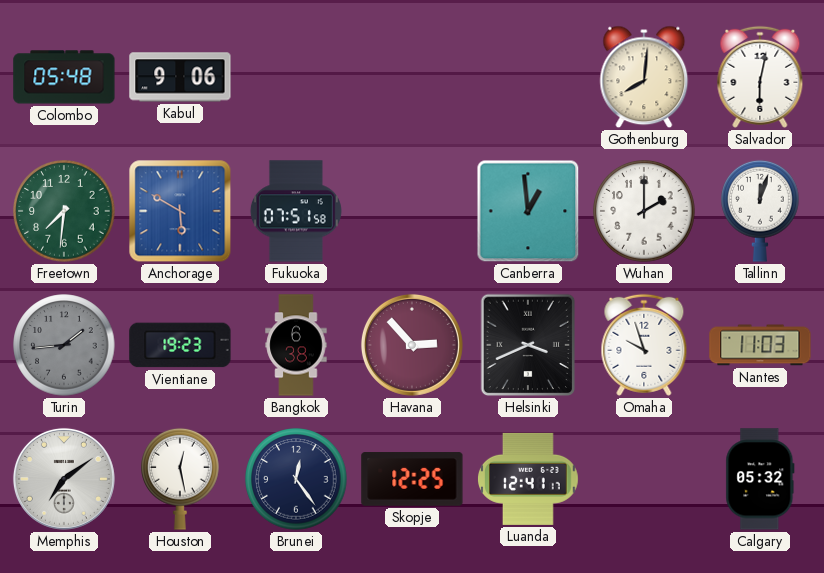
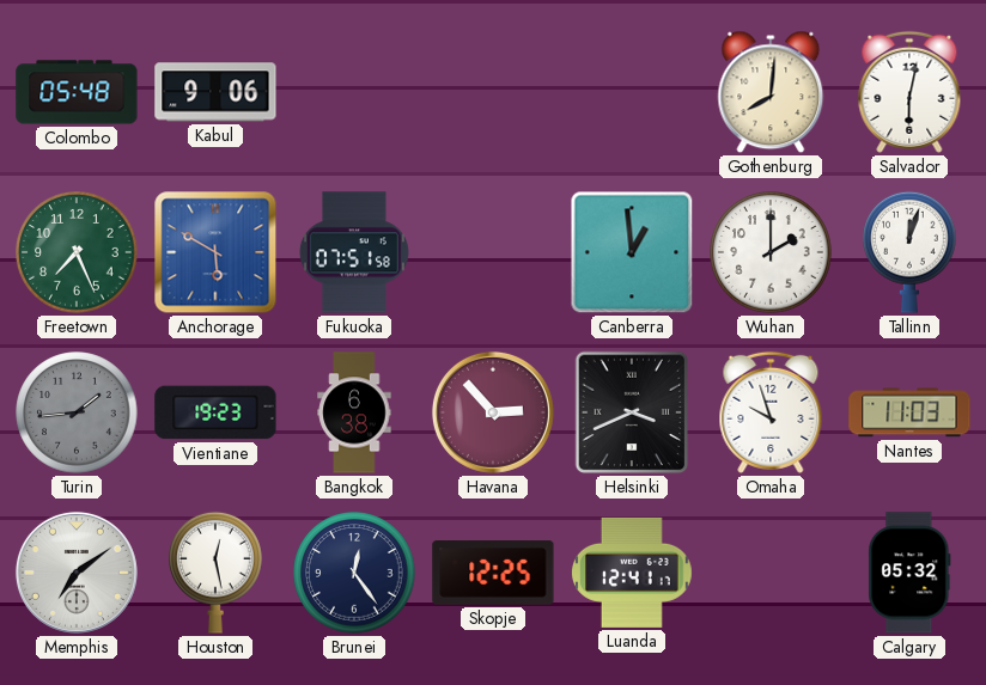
Freetown: 7:31 -> 7:26
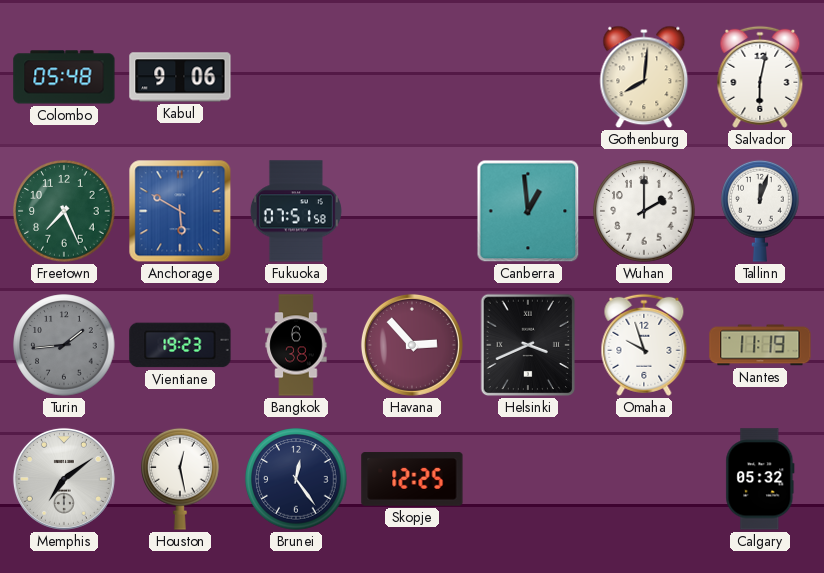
Nantes: 11:03 -> 11:19
Luanda: 12:41 -> none
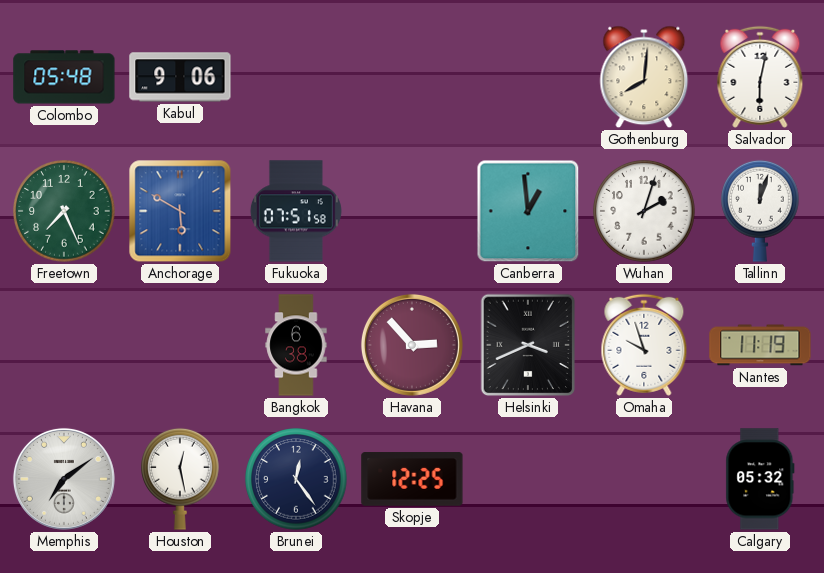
Wuhan: 2:00 -> 2:03
Turin: 1:44 -> none
Vientiane: 19:23 -> none
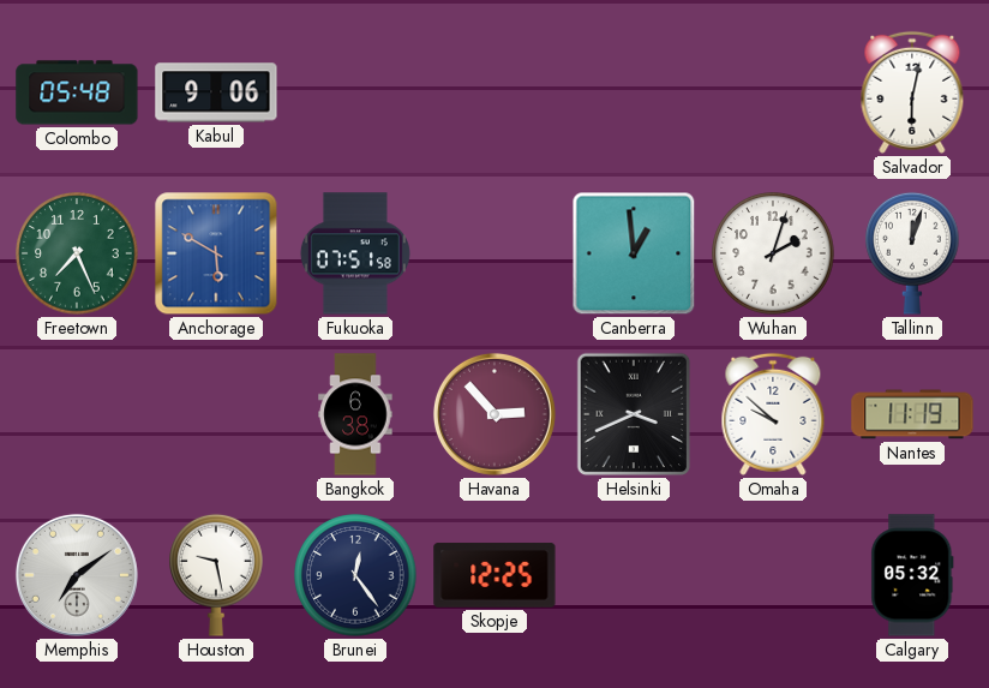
Gothenburg: 8:01 -> none
Omaha: 9:57 -> 9:52
Houston: 12:28 -> 9:28
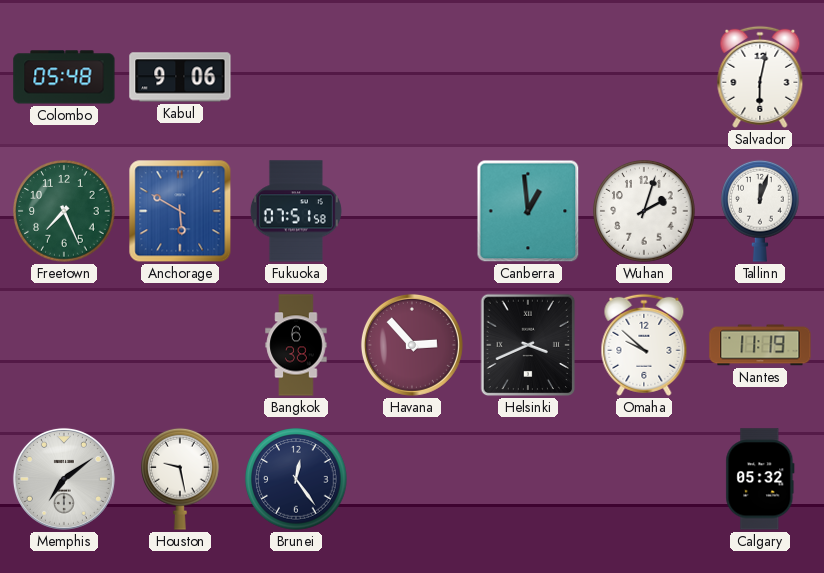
Skopje: 12:25 -> none
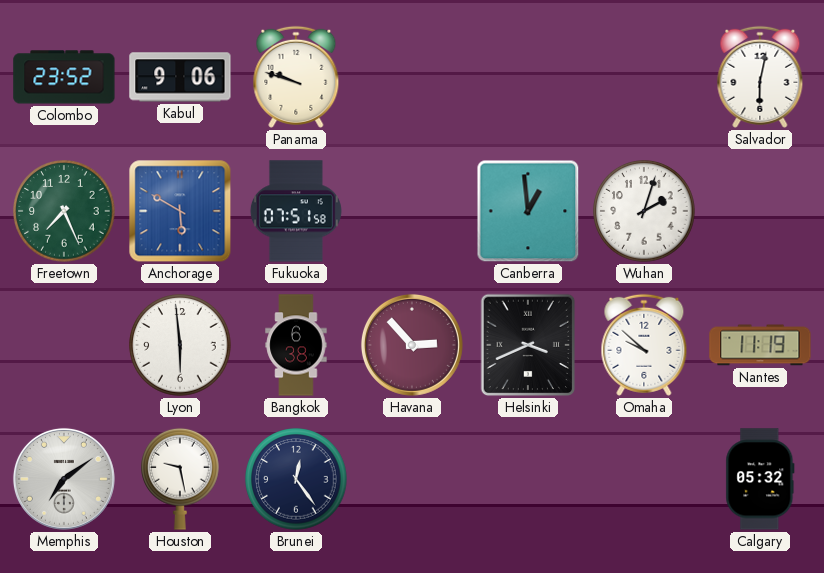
Colombo: 05:48 -> 23:52
Panama: none -> 9:48
Tallinn: 12:03 -> none
Lyon: none -> 5:59
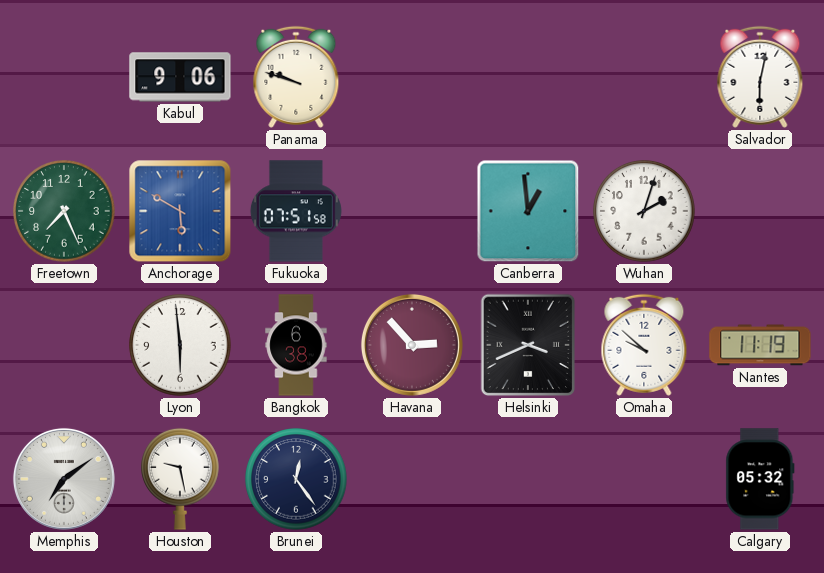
Colombo: 23:52 -> none
